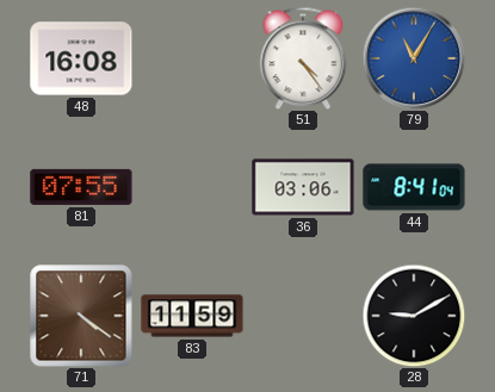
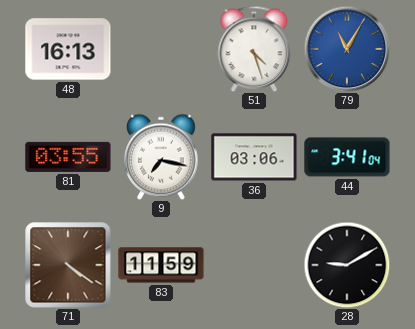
48: 16:08 -> 16:13
51: 4:24 -> 4:27
81: 07:55 -> 03:55
9: none -> 7:17
44: 8:41 -> 3:41
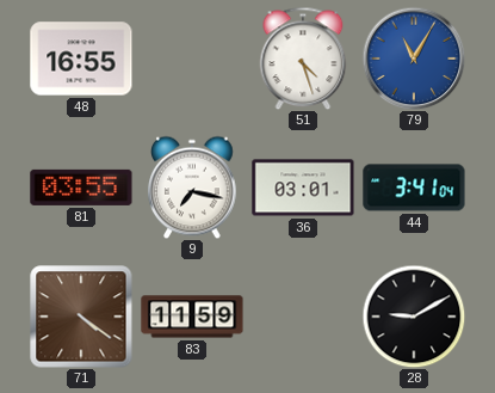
48: 16:13 -> 16:55
36: 03:06 -> 03:01
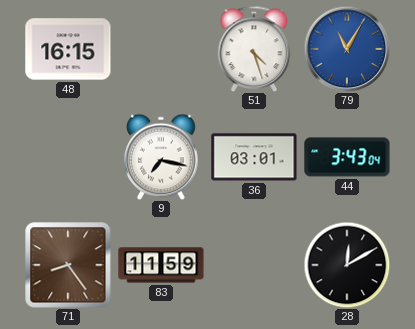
48: 16:55 -> 16:15
81: 03:55 -> none
44: 3:41 -> 3:43
71: 4:21 -> 8:24
28: 9:10 -> 12:10
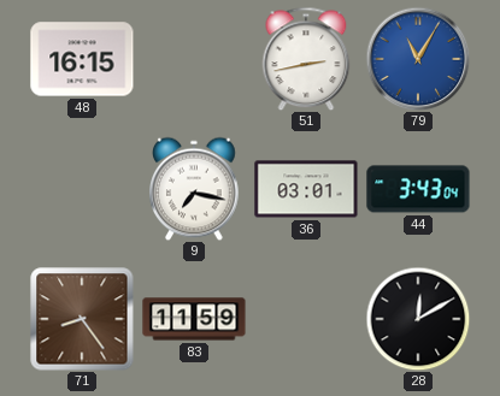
51: 4:27 -> 2:43
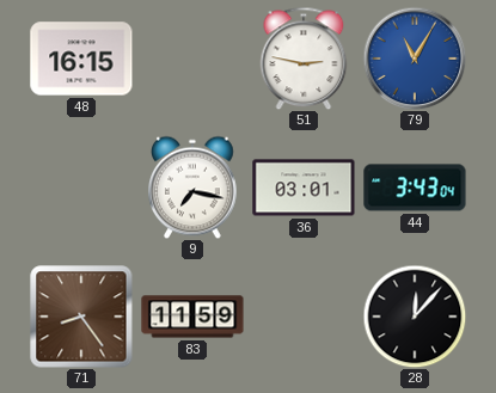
51: 2:43 -> 2:47
28: 12:10 -> 12:07
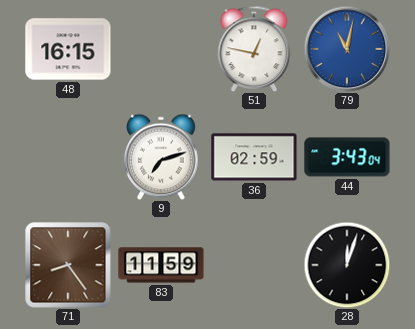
51: 2:47 -> 12:47
79: 11:05 -> 11:02
9: 7:17 -> 7:12
36: 03:01 -> 02:59
28: 12:07 -> 12:03
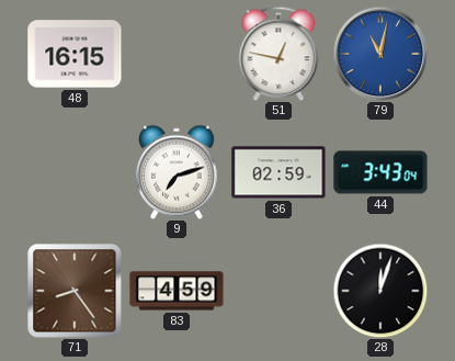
83: 11:59 -> 4:59
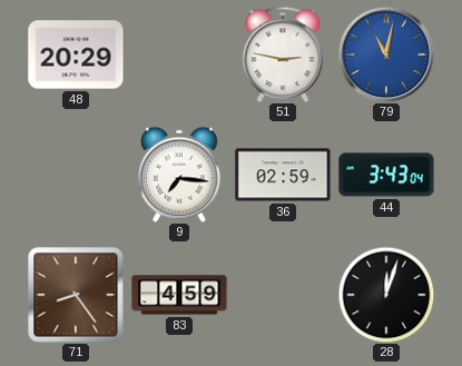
48: 16:15 -> 20:29
51: 12:47 -> 2:47
9: 7:12 -> 7:16
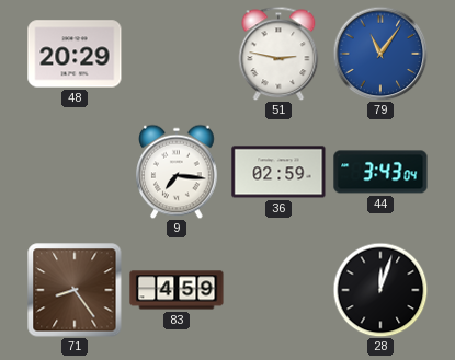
79: 11:02 -> 11:06
